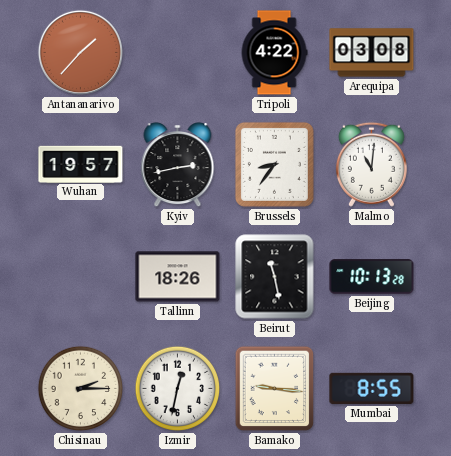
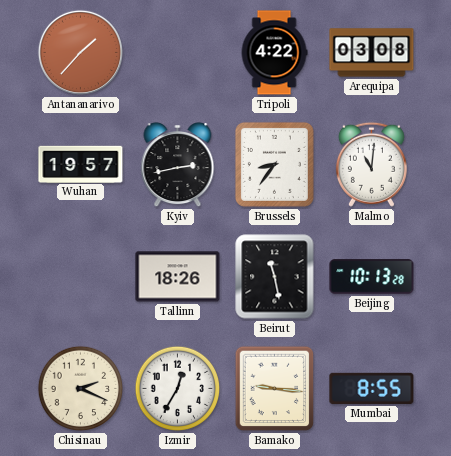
Chisinau: 2:15 -> 2:19
Izmir: 12:32 -> 12:35
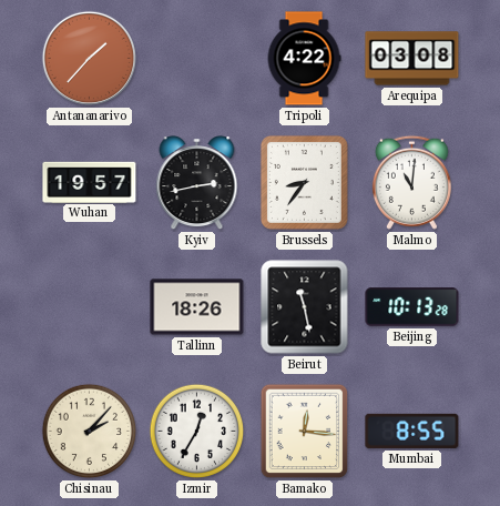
Chisinau: 2:19 -> 2:07
Bamako: 9:16 -> 12:16
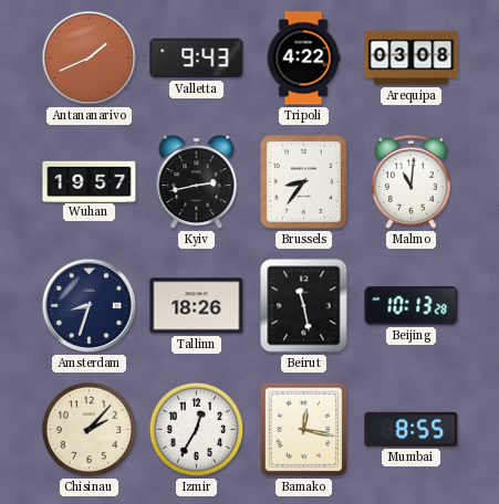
Antananarivo: 1:37 -> 1:41
Valletta: none -> 9:43
Amsterdam: none -> 8:33
Bamako: 12:16 -> 12:17
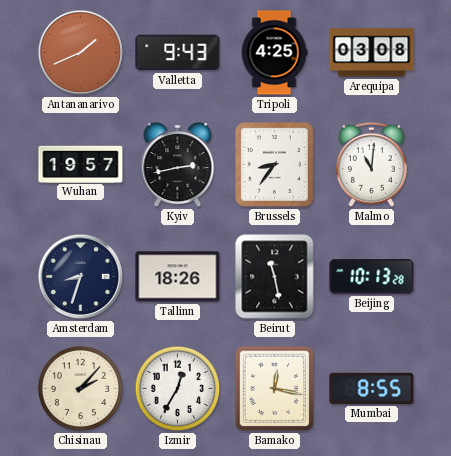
Tripoli: 4:22 -> 4:25
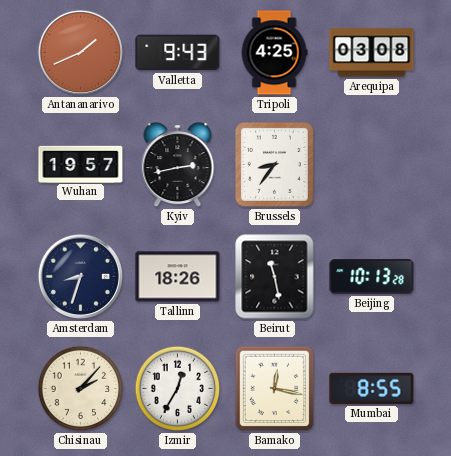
Malmo: 11:01 -> none
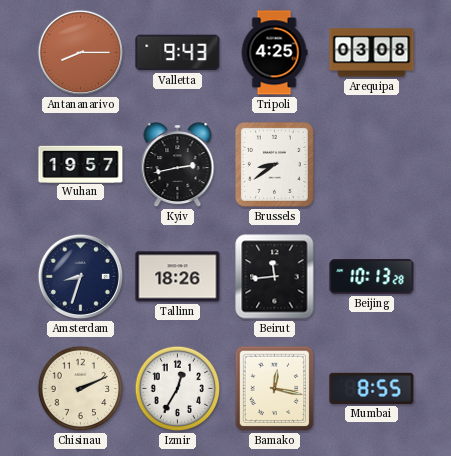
Antananarivo: 1:41 -> 8:15
Brussels: 8:36 -> 8:39
Beirut: 11:28 -> 11:44
Chisinau: 2:07 -> 2:11
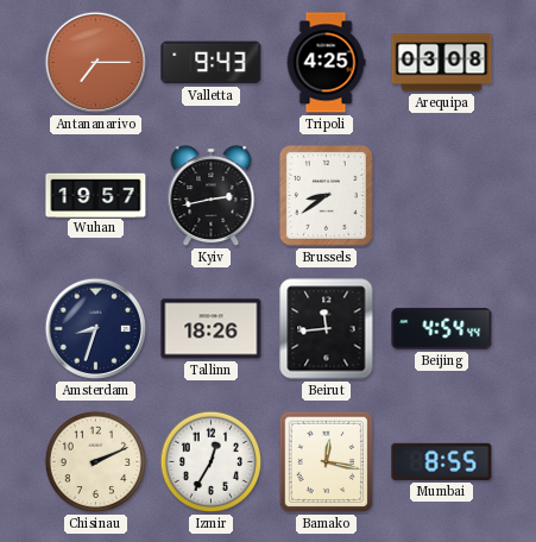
Antananarivo: 8:15 -> 7:15
Beijing: 10:13 -> 4:54
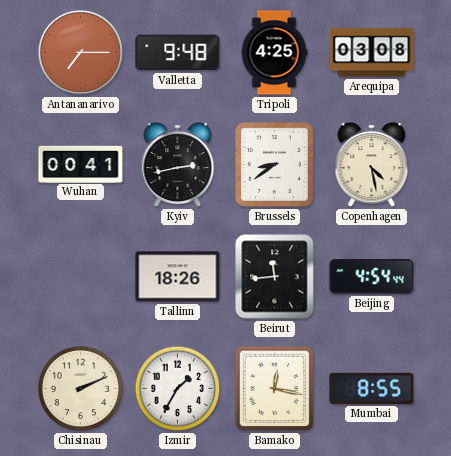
Valletta: 9:43 -> 9:48
Wuhan: 19:57 -> 00:41
Copenhagen: none -> 4:28
Amsterdam: 8:33 -> none
Izmir: 12:35 -> 1:35
